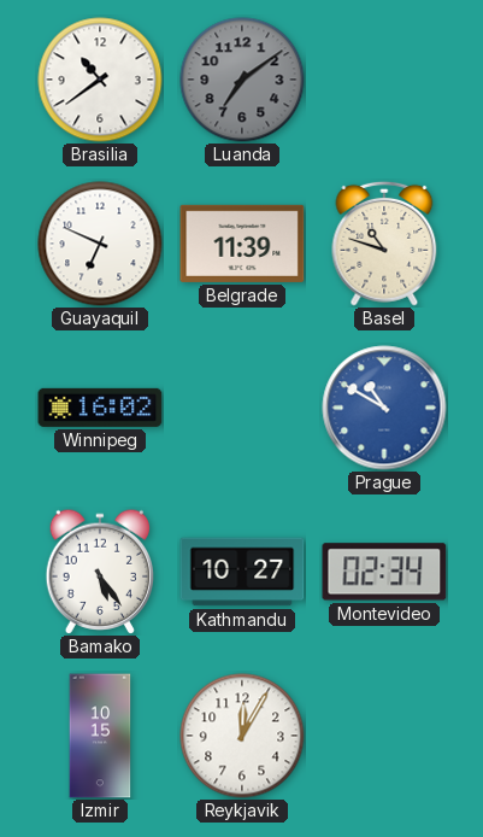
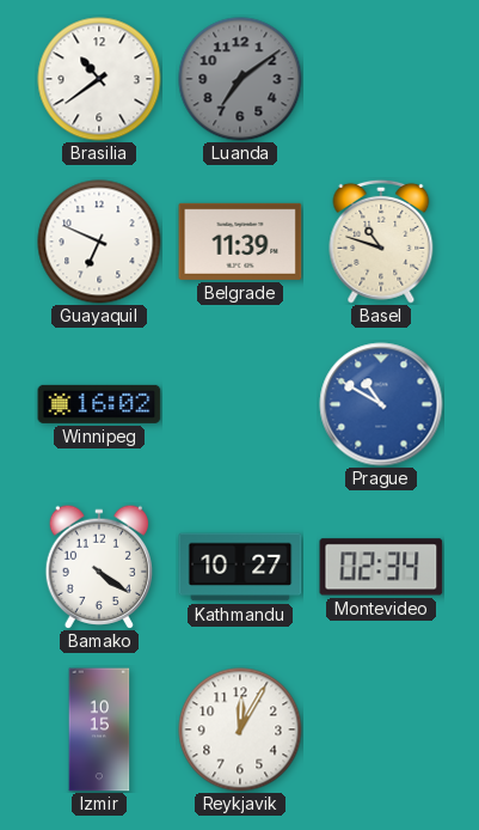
Bamako: 5:24 -> 4:21
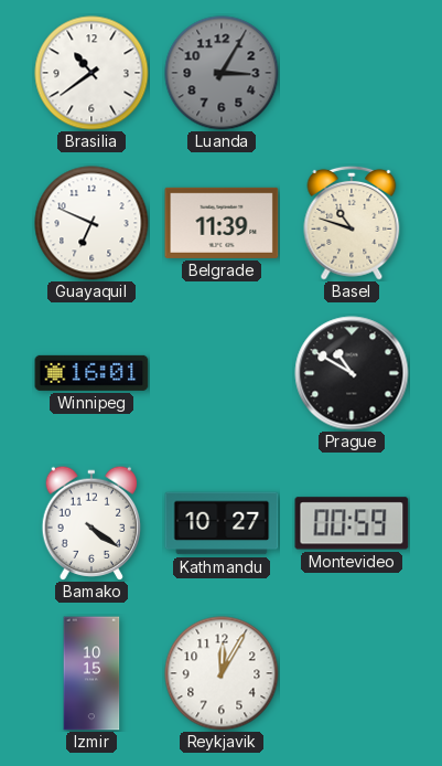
Luanda: 7:09 -> 3:05
Winnipeg: 16:02 -> 16:01
Prague dial: blue -> black
Montevideo: 02:34 -> 00:59
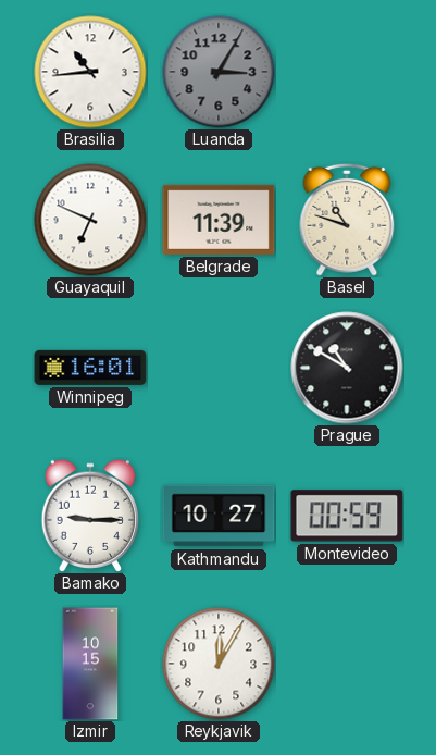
Brasilia: 10:39 -> 10:44
Bamako: 4:21 -> 9:15
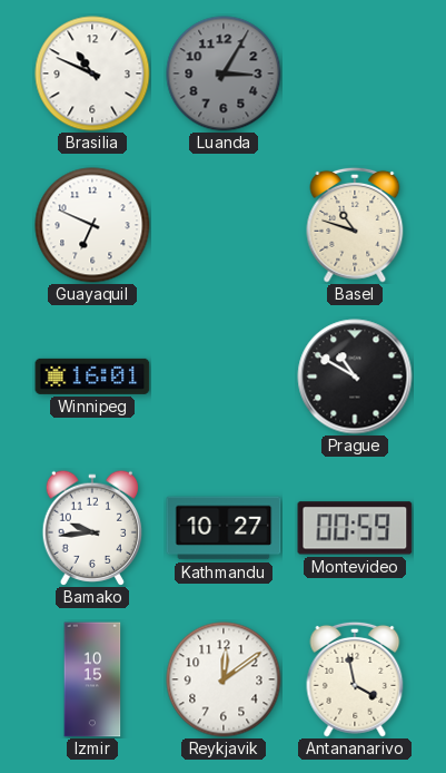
Brasilia: 10:44 -> 10:49
Belgrade: 11:39 -> none
Bamako: 9:15 -> 9:44
Reykjavik: 12:05 -> 12:09
Antananarivo: none -> 3:58
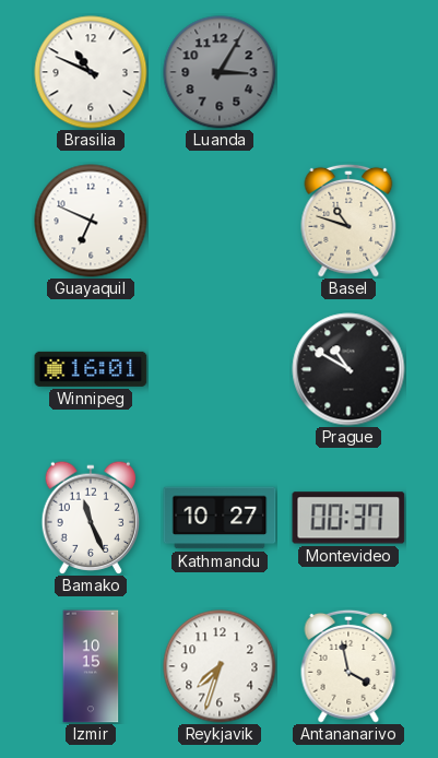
Bamako: 9:44 -> 11:26
Montevideo: 00:59 -> 00:37
Reykjavik: 12:09 -> 7:33
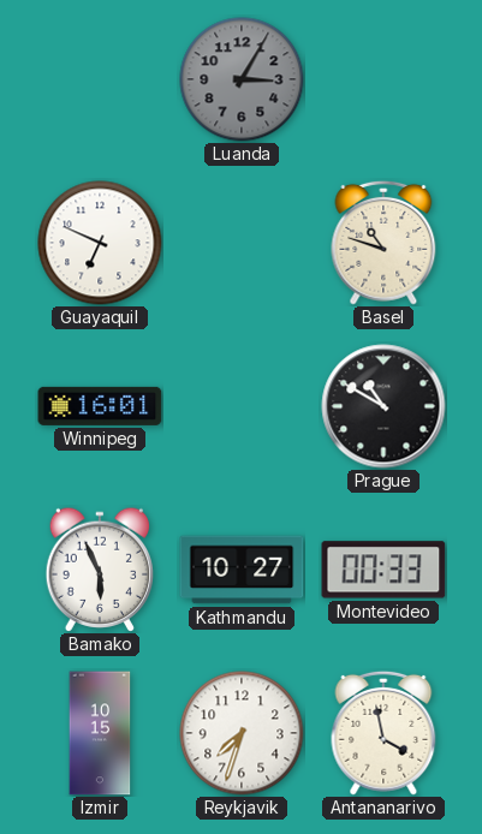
Brasilia: 10:49 -> none
Bamako: 11:26 -> 5:56
Montevideo: 00:37 -> 00:33
